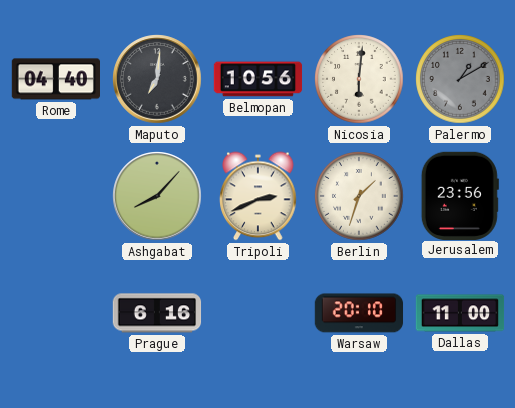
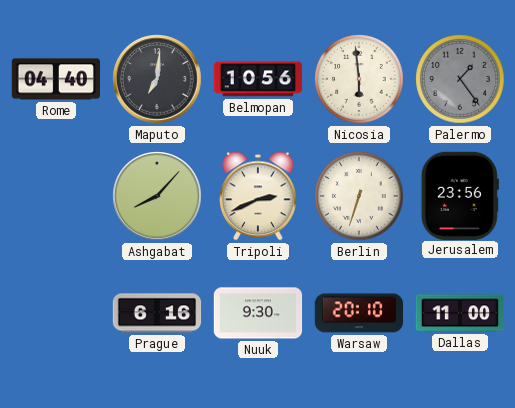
Nicosia: 6:01 -> 5:59
Palermo: 1:10 -> 1:24
Berlin: 1:33 -> 6:33
Nuuk: none -> 9:30
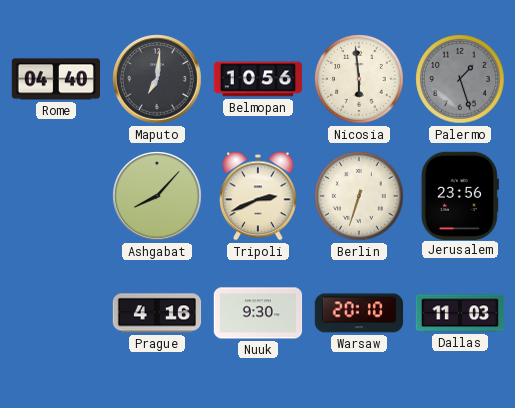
Palermo: 1:24 -> 1:27
Prague: 6:16 -> 4:16
Dallas: 11:00 -> 11:03
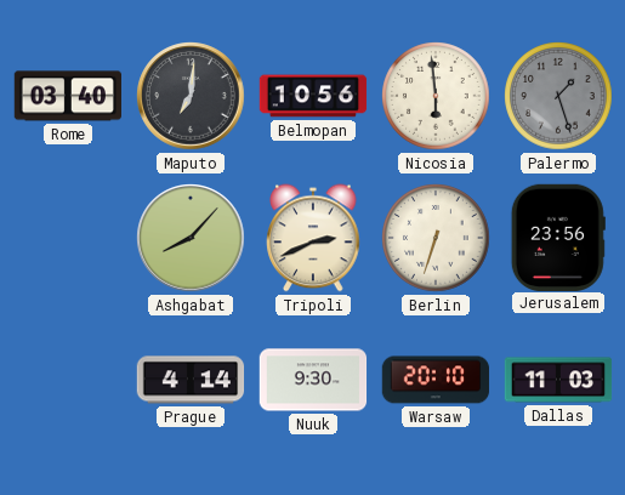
Rome: 04:40 -> 03:40
Prague: 4:16 -> 4:14
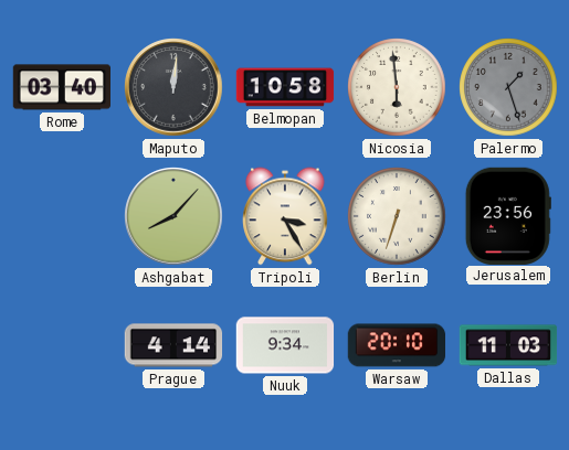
Maputo: 7:01 -> 12:01
Belmopan: 10:56 -> 10:58
Tripoli: 2:41 -> 3:25
Nuuk: 9:30 -> 9:34
